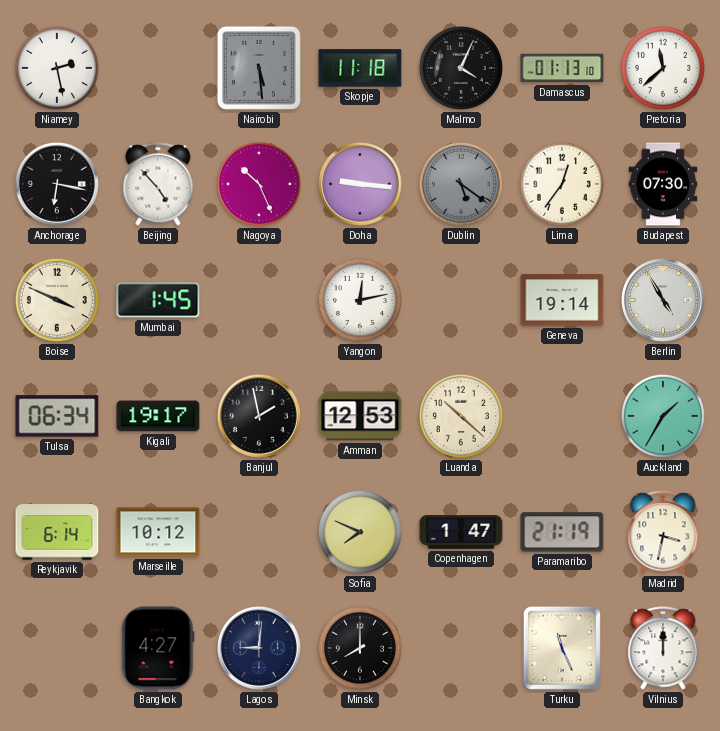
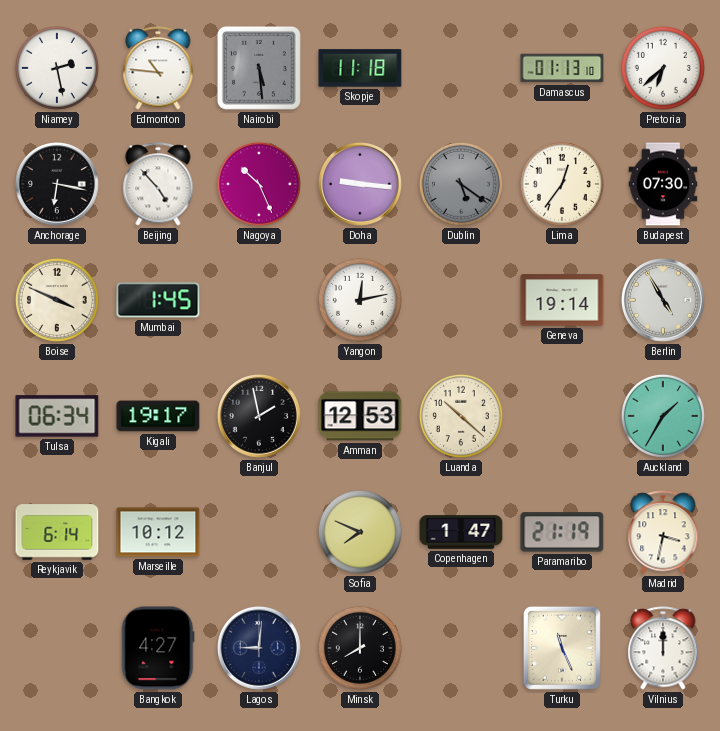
Edmonton: none -> 10:46
Malmo: 4:04 -> none
Pretoria: 11:38 -> 6:38
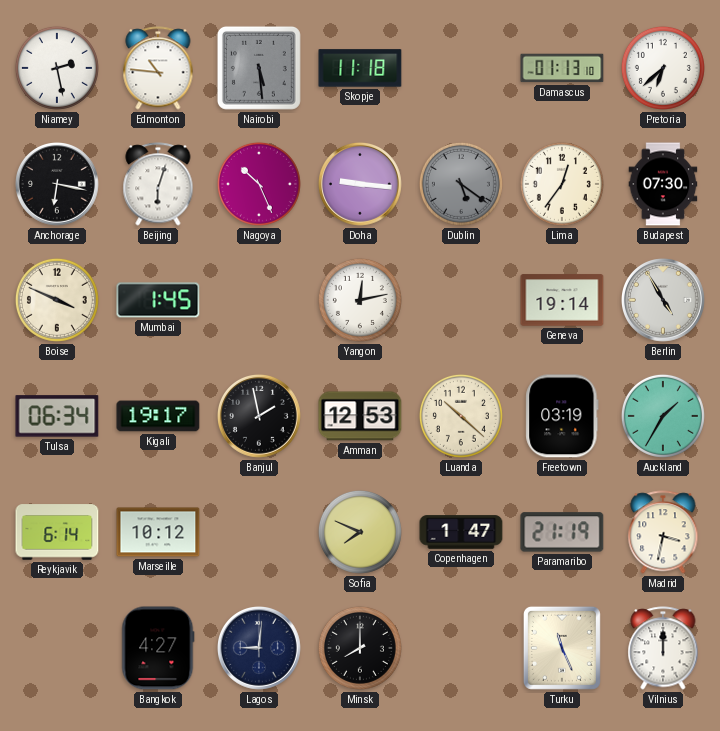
Beijing: 4:53 -> 6:03
Freetown: none -> 03:19
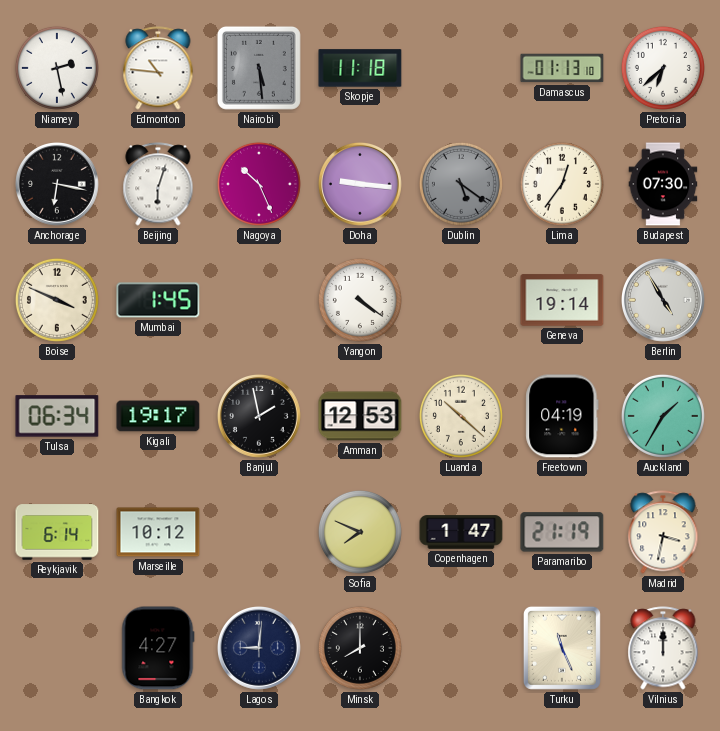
Yangon: 12:13 -> 4:21
Freetown: 03:19 -> 04:19
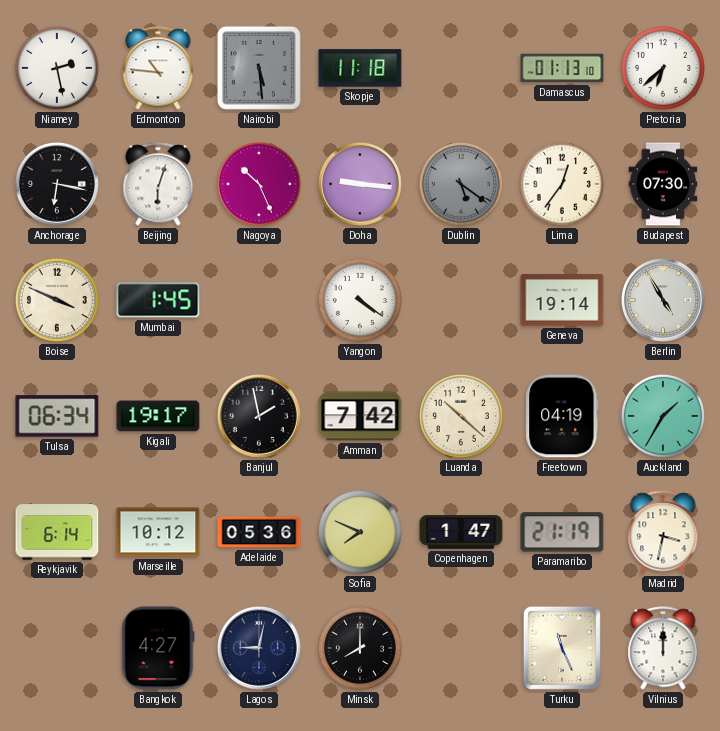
Amman: 12:53 -> 7:42
Adelaide: none -> 05:36
Lagos: 9:01 -> 9:02
